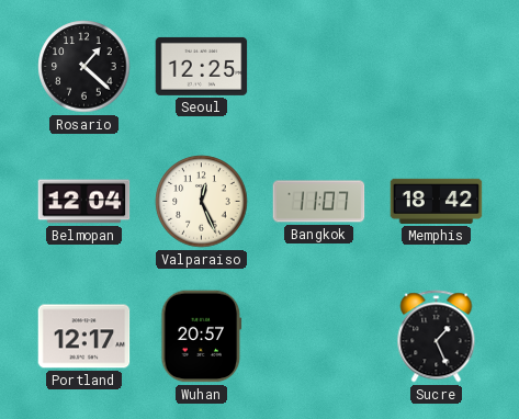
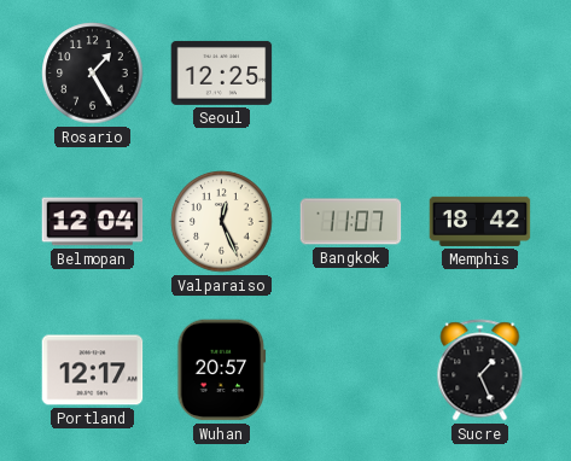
Rosario: 1:22 -> 1:25
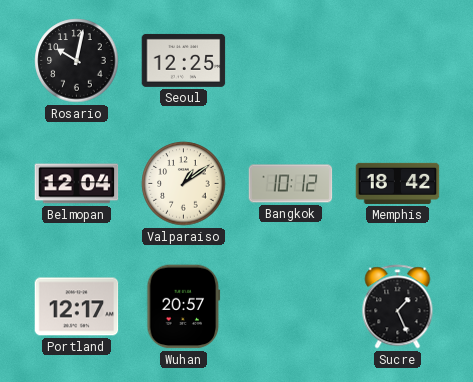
Rosario: 1:25 -> 10:02
Valparaiso: 12:26 -> 1:09
Bangkok: 11:07 -> 10:12
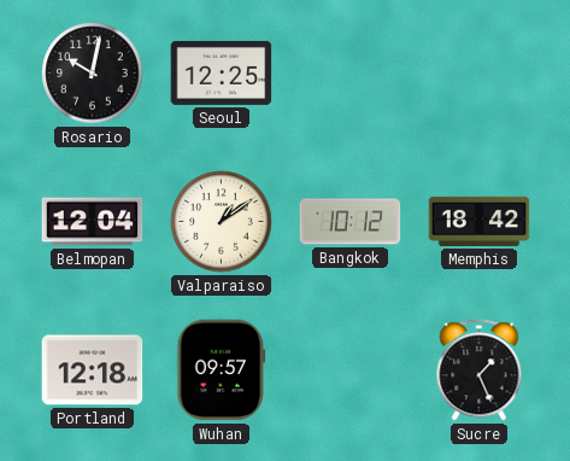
Portland: 12:17 -> 12:18
Wuhan: 20:57 -> 09:57
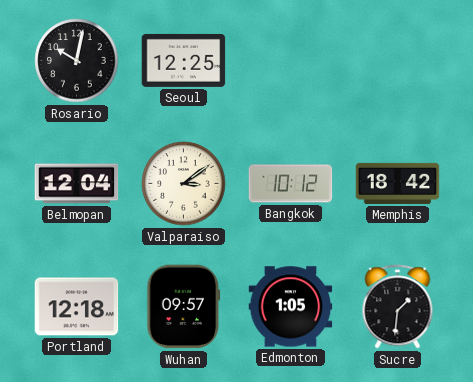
Valparaiso: 1:09 -> 3:09
Edmonton: none -> 1:05
Sucre: 1:26 -> 1:31
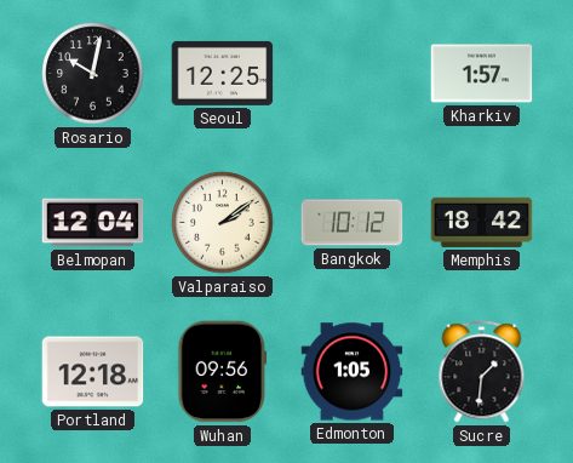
Kharkiv: none -> 1:57
Valparaiso: 3:09 -> 2:09
Wuhan: 09:57 -> 09:56
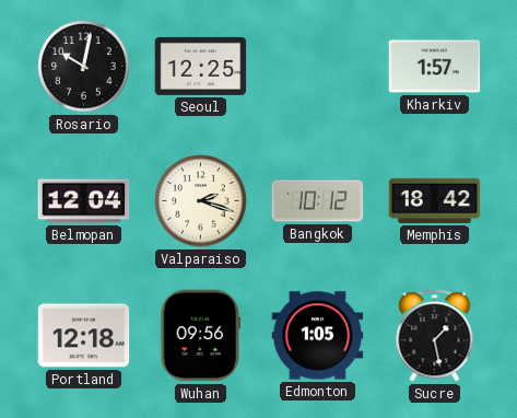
Valparaiso: 2:09 -> 2:18
Sucre: 1:31 -> 1:28
